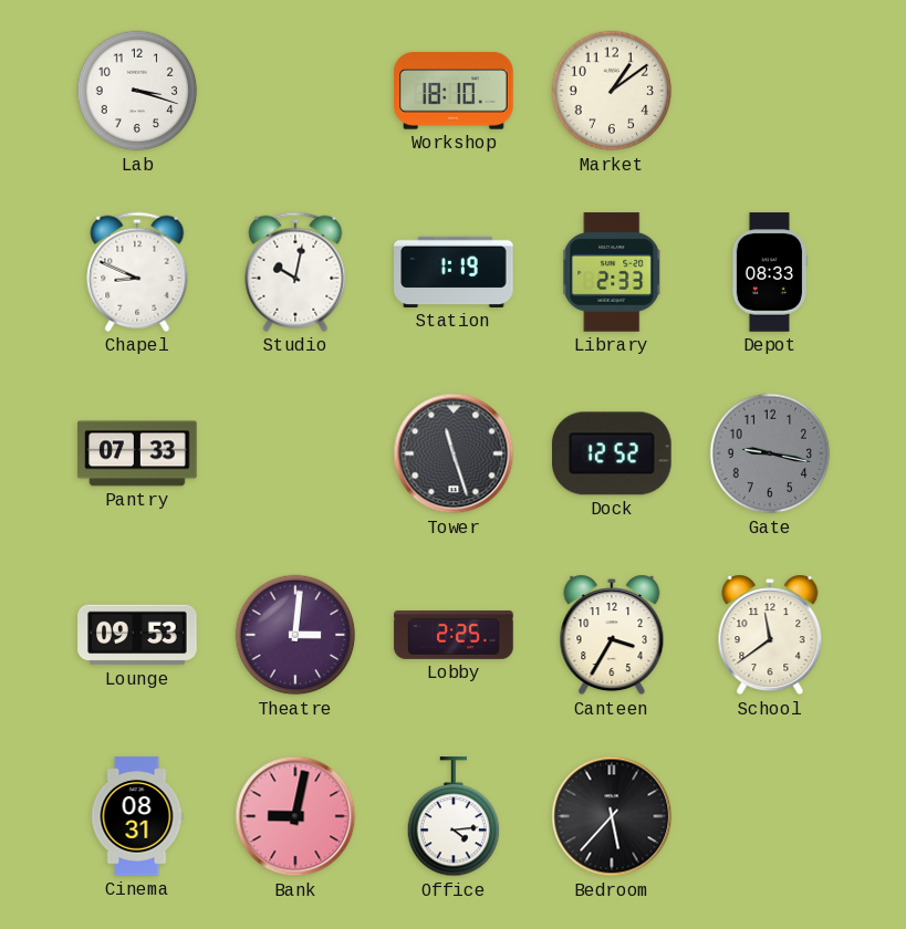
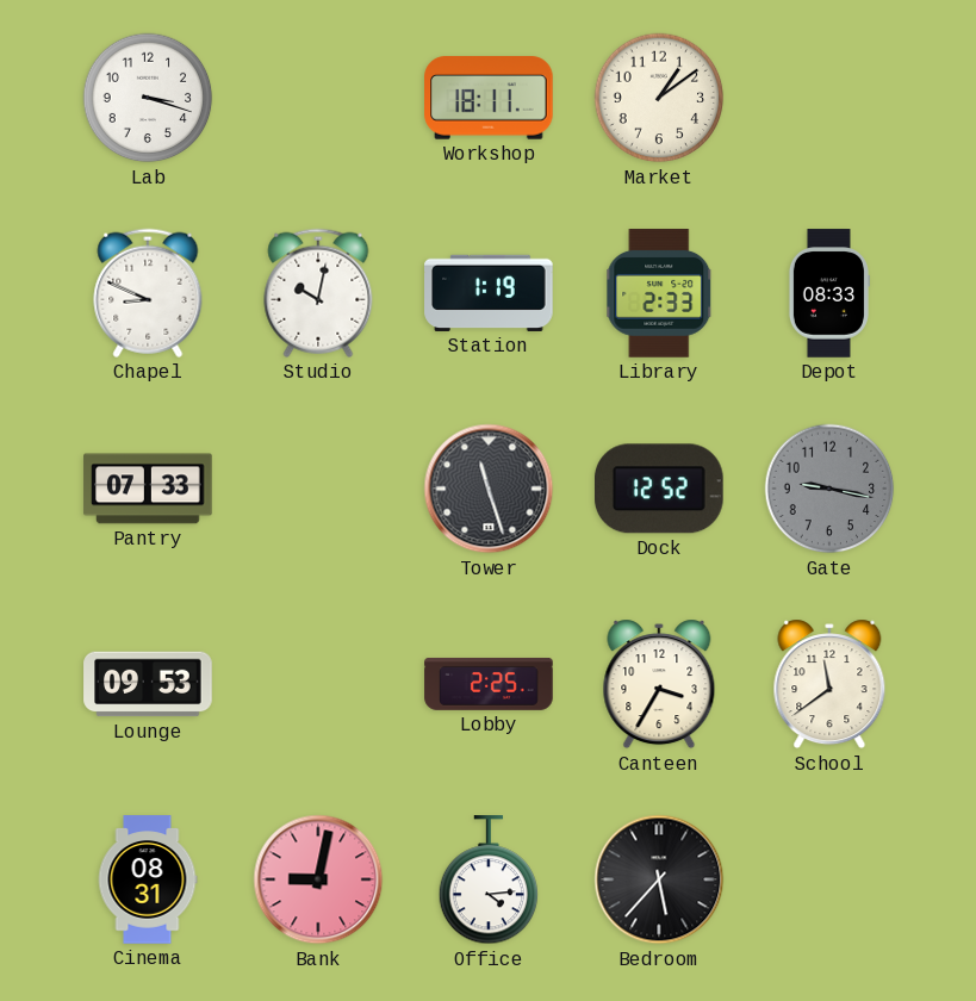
Workshop: 18:10 -> 18:11
Theatre: 3:01 -> none
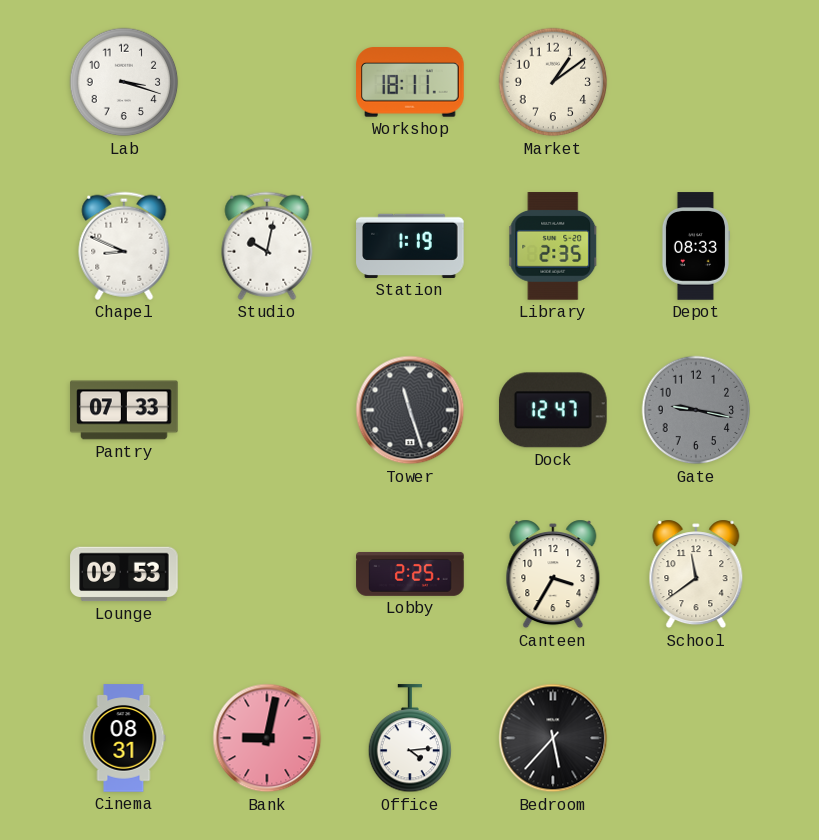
Library: 2:33 -> 2:35
Dock: 12:52 -> 12:47
